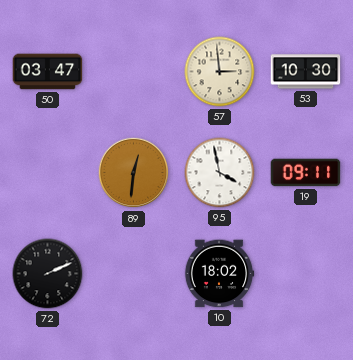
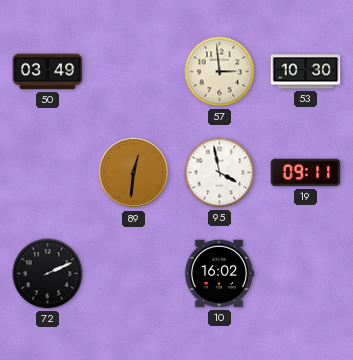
50: 03:47 -> 03:49
10: 18:02 -> 16:02
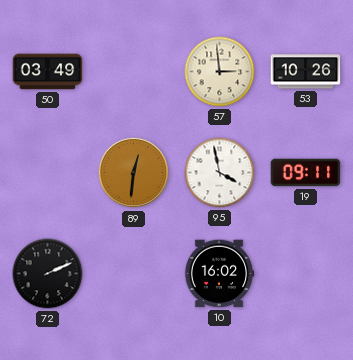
53: 10:30 -> 10:26
